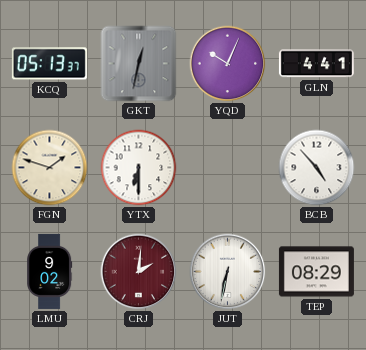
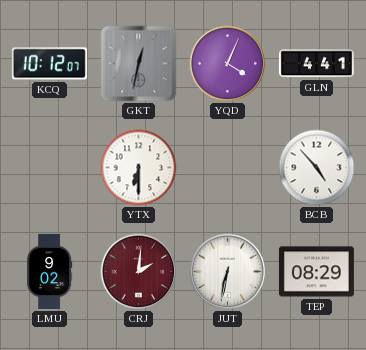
KCQ: 05:13 -> 10:12
YQD: 10:04 -> 4:04
FGN: 1:48 -> none
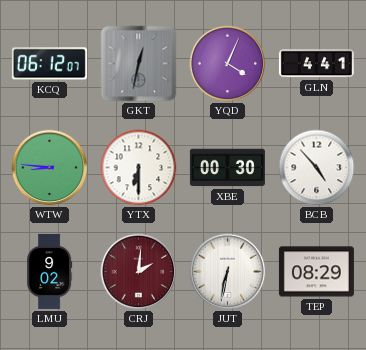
KCQ: 10:12 -> 06:12
WTW: none -> 8:46
XBE: none -> 00:30
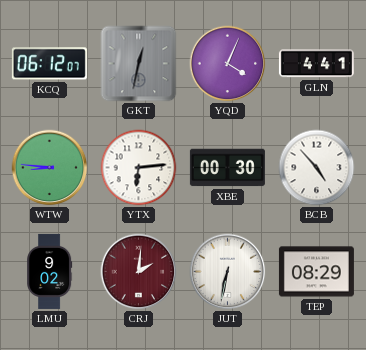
YTX: 6:30 -> 6:14
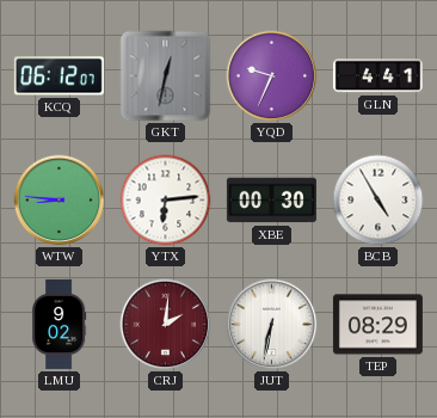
YQD: 4:04 -> 9:34
BCB: 4:53 -> 4:55
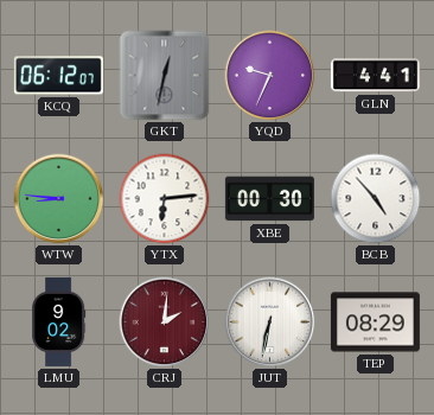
BCB: 4:55 -> 4:53
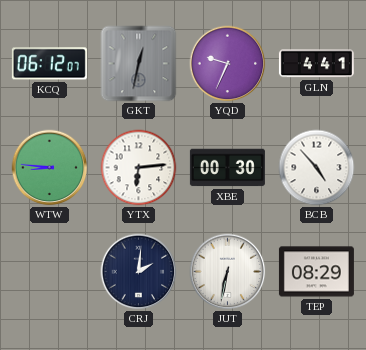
LMU: 9:02 -> none
CRJ dial: burgundy -> navy
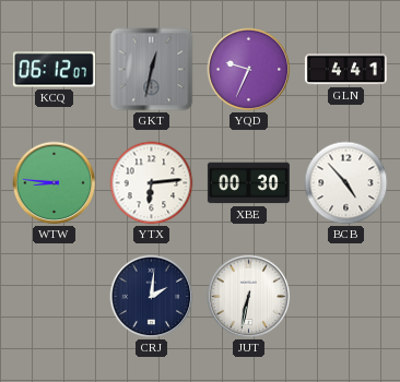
TEP: 08:29 -> none
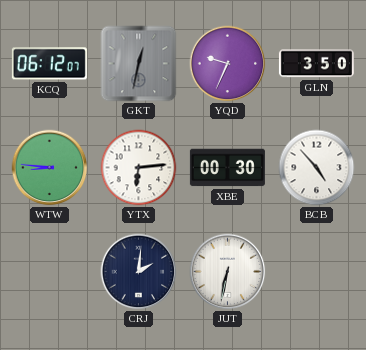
GLN: 4:41 -> 3:50
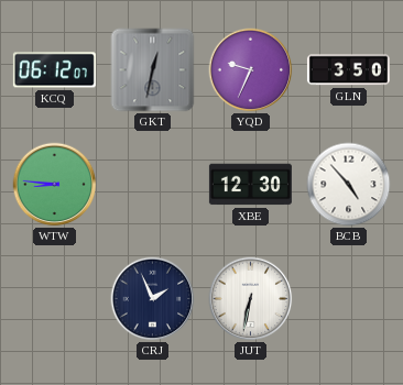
YTX: 6:14 -> none
XBE: 00:30 -> 12:30
CRJ: 2:01 -> 1:56
